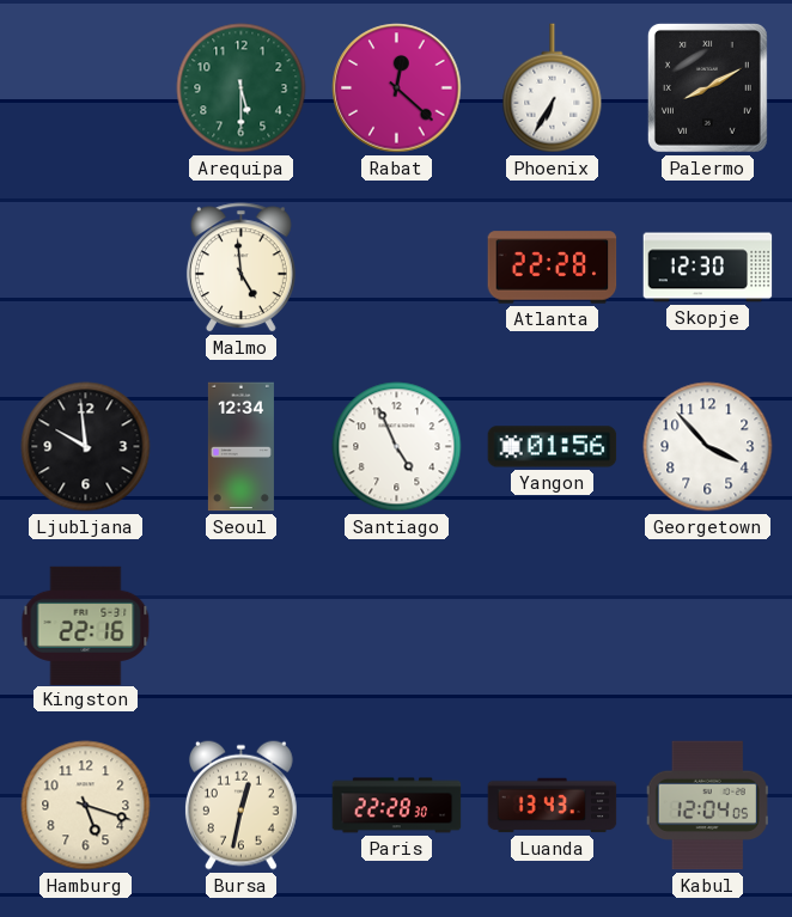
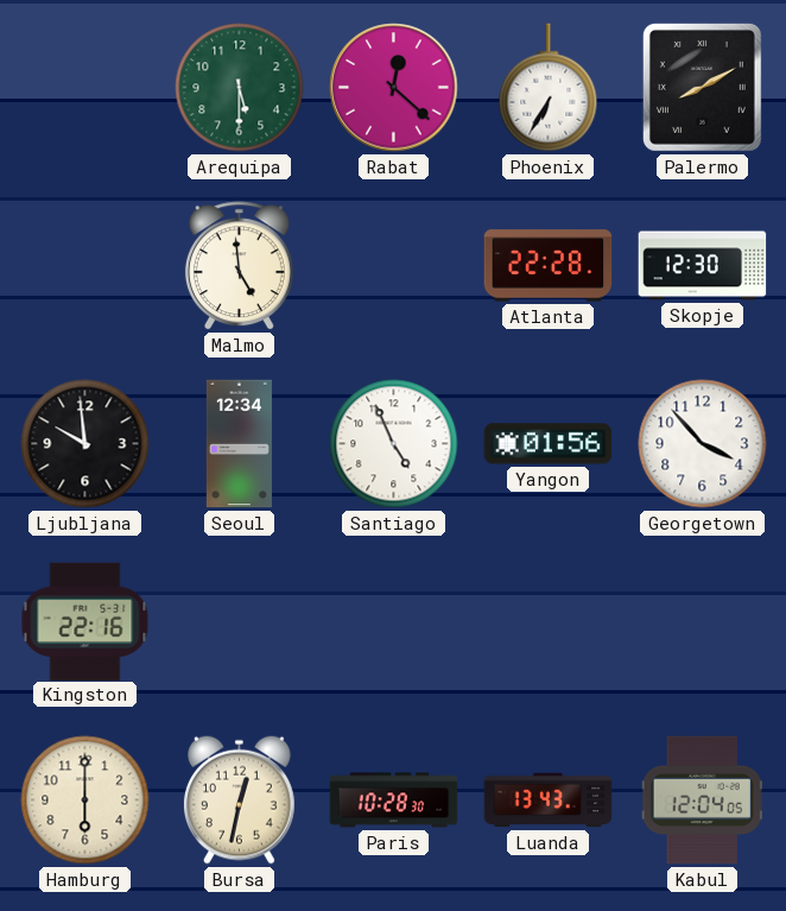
Hamburg: 5:18 -> 6:00
Paris: 22:28 -> 10:28
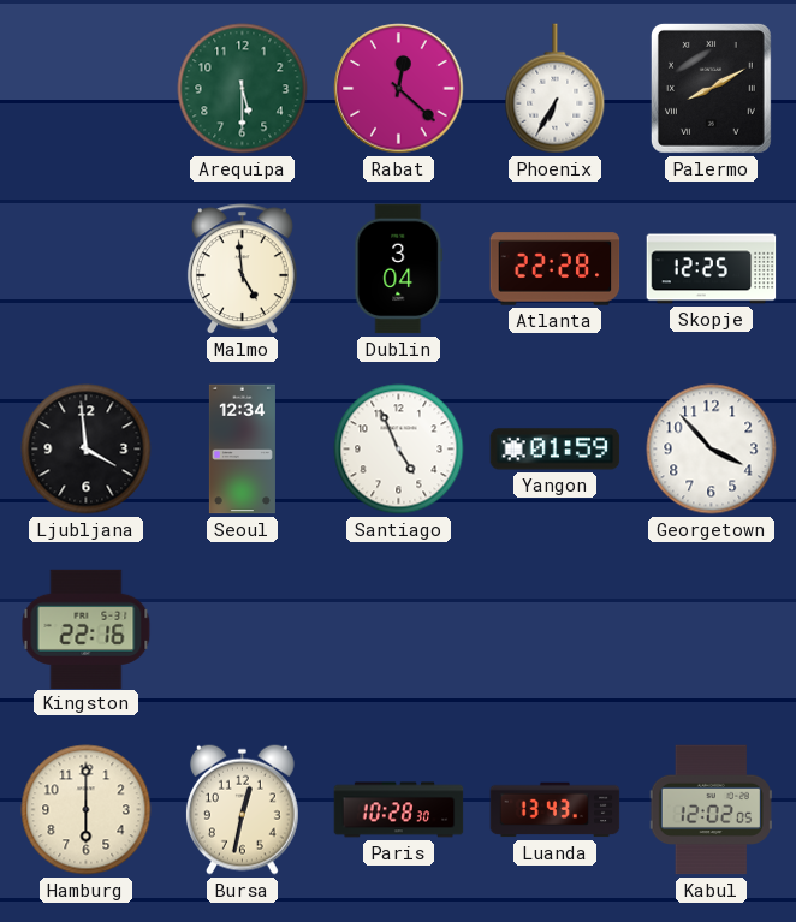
Dublin: none -> 3:04
Skopje: 12:30 -> 12:25
Ljubljana: 9:59 -> 3:59
Yangon: 01:56 -> 01:59
Kabul: 12:04 -> 12:02
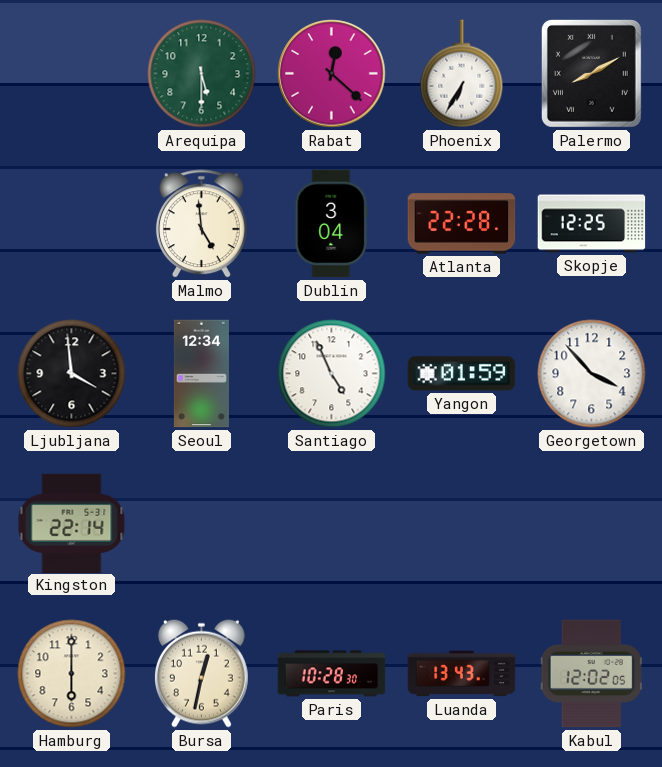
Kingston: 22:16 -> 22:14
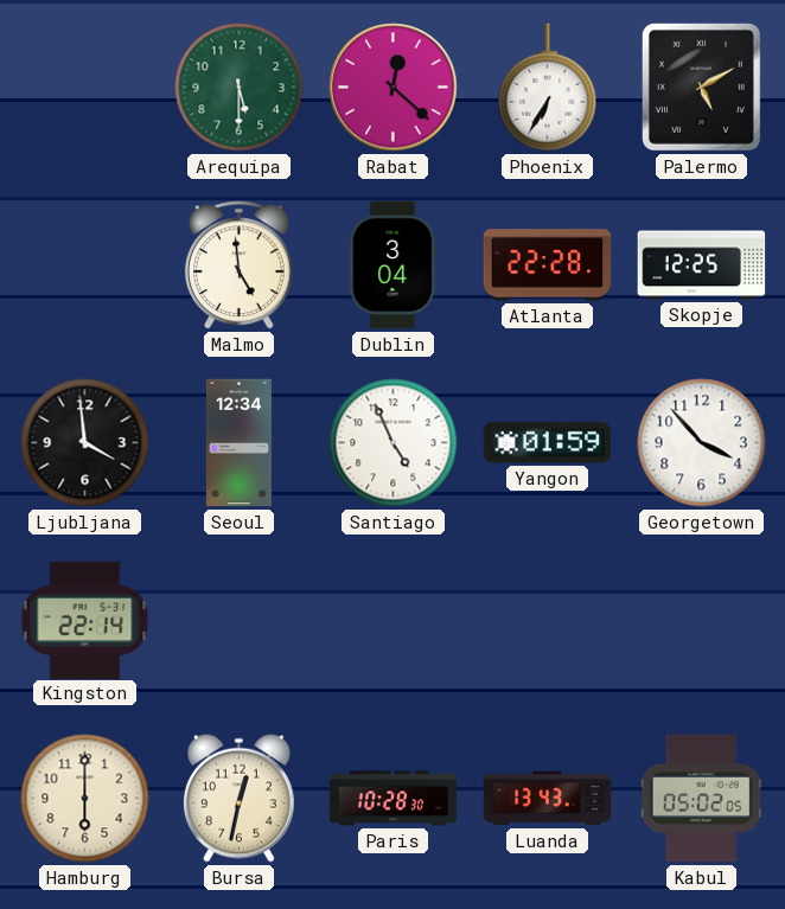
Palermo: 8:10 -> 5:10
Kabul: 12:02 -> 05:02
